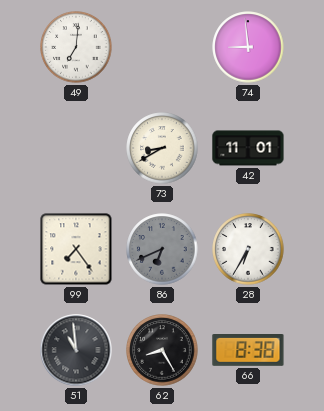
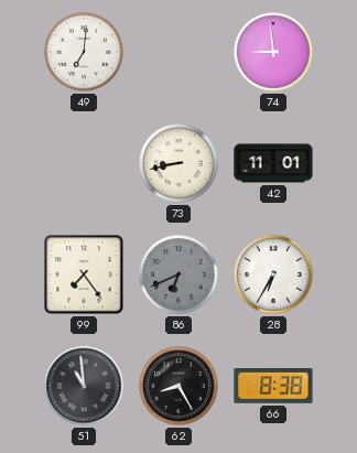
73: 8:40 -> 8:43
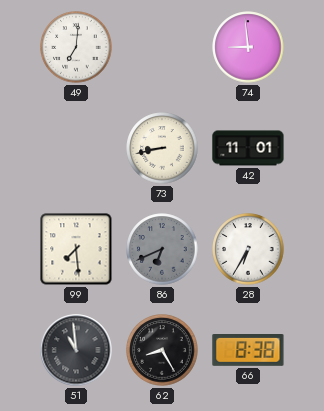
99: 7:24 -> 7:29
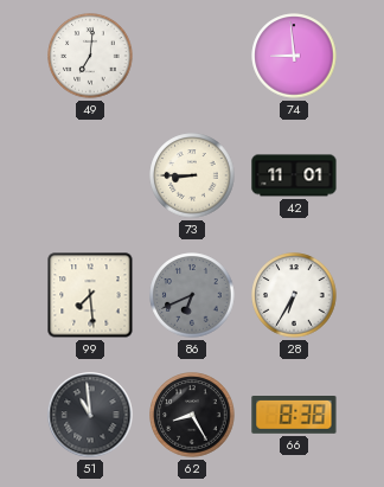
73: 8:43 -> 8:45
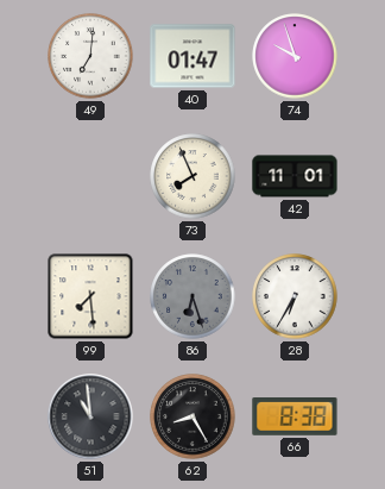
40: none -> 01:47
74: 8:59 -> 9:57
73: 8:45 -> 7:56
86: 6:41 -> 6:27
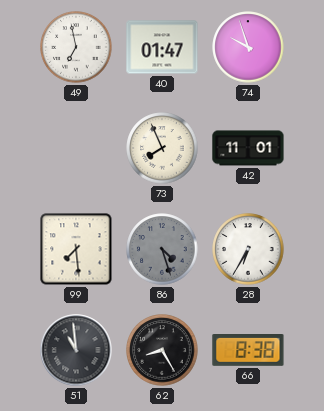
49: 7:01 -> 6:58
86: 6:27 -> 4:27
